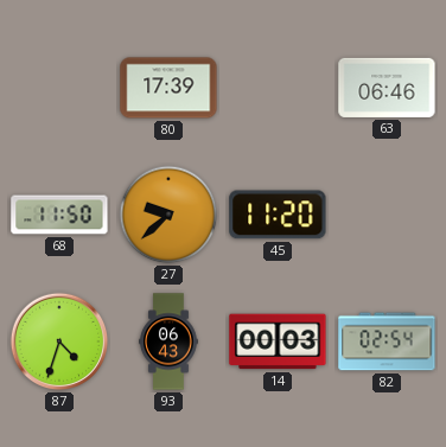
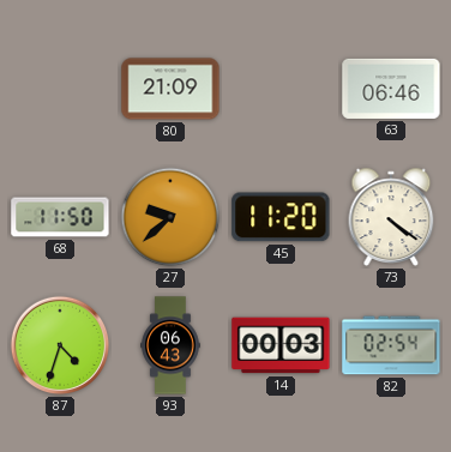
80: 17:39 -> 21:09
73: none -> 4:21
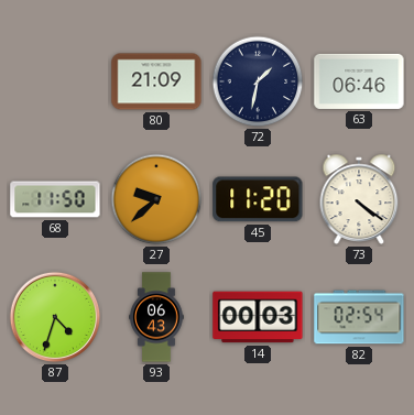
72: none -> 1:32
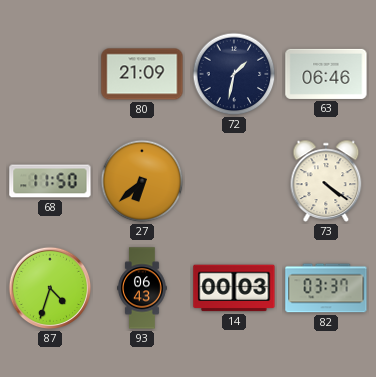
27: 9:38 -> 6:38
45: 11:20 -> none
82: 02:54 -> 03:37
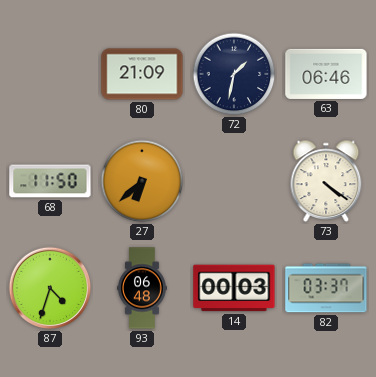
93: 06:43 -> 06:48
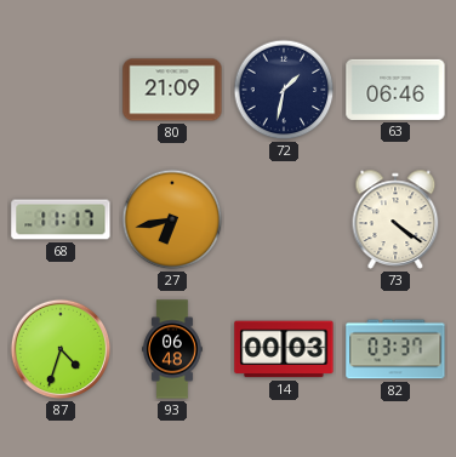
68: 11:50 -> 11:17
27: 6:38 -> 6:43
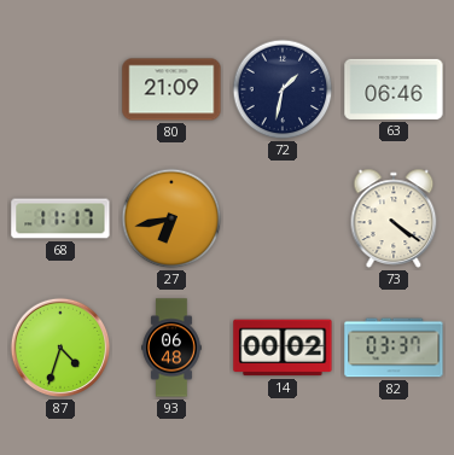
14: 00:03 -> 00:02
